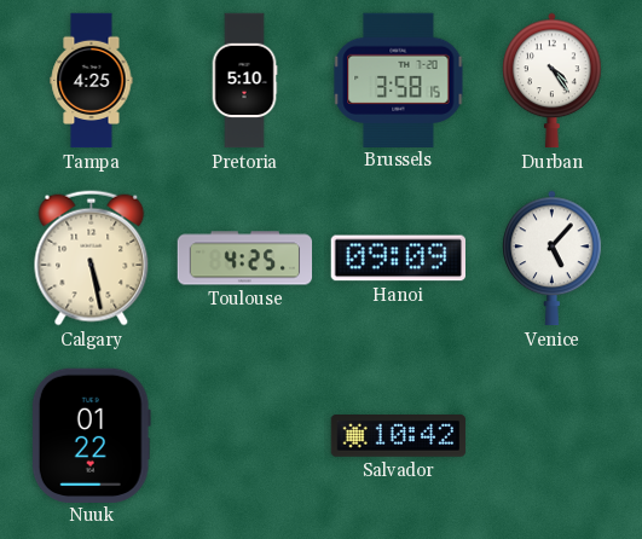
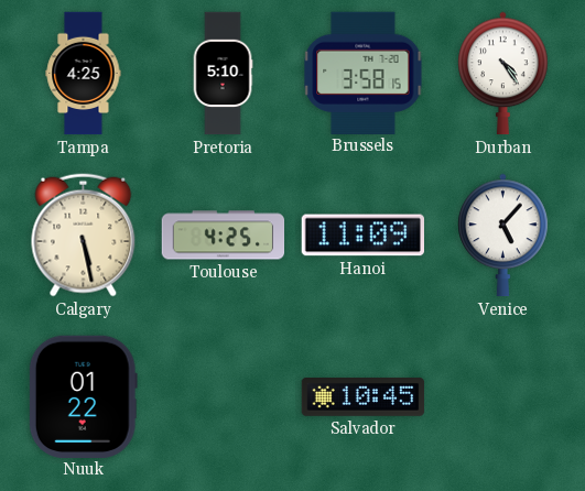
Hanoi: 09:09 -> 11:09
Salvador: 10:42 -> 10:45
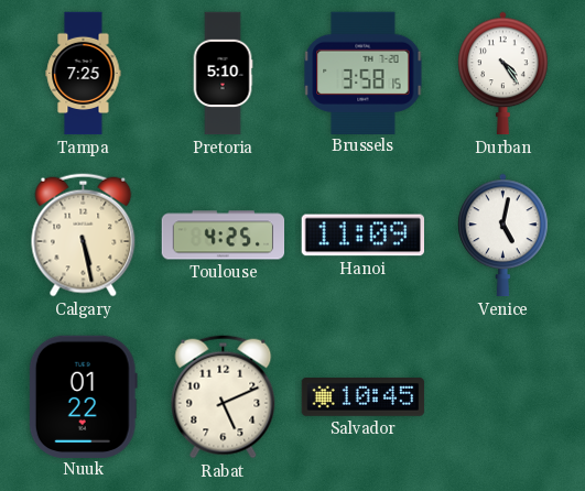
Tampa: 4:25 -> 7:25
Venice: 5:07 -> 5:02
Rabat: none -> 5:11
